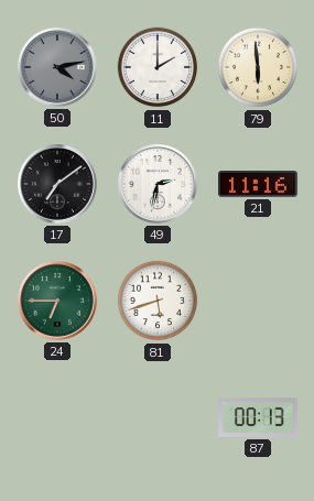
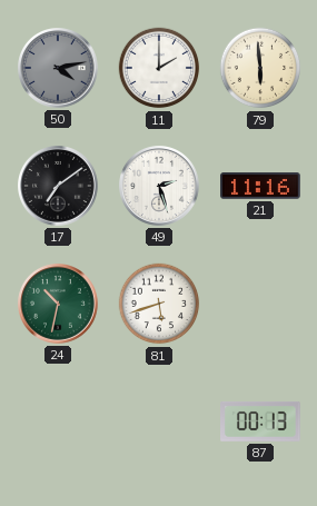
49: 2:32 -> 2:27
24: 6:45 -> 10:32
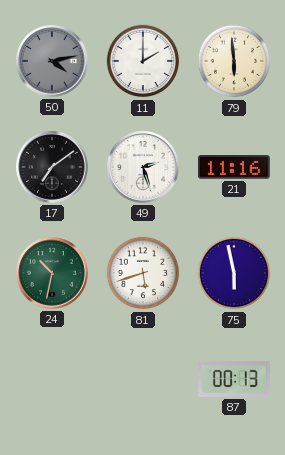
75: none -> 5:58
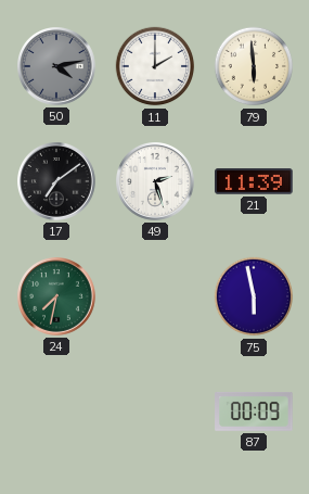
21: 11:16 -> 11:39
24: 10:32 -> 7:32
81: 5:42 -> none
87: 00:13 -> 00:09
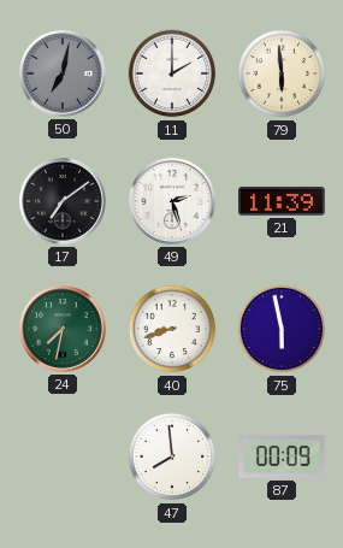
50: 4:13 -> 7:02
40: none -> 8:42
47: none -> 7:59
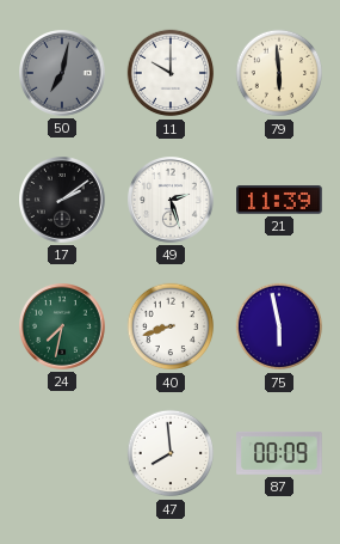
11: 2:00 -> 10:00
17: 7:09 -> 2:09
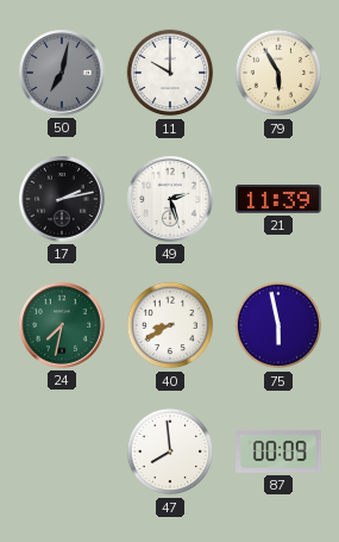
79: 5:59 -> 5:55
17: 2:09 -> 2:13
40: 8:42 -> 8:40
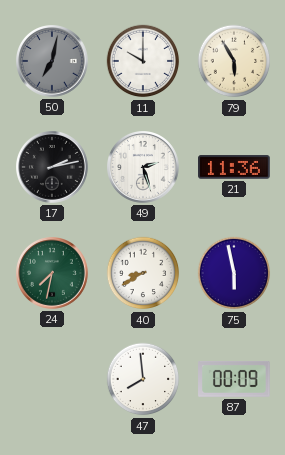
21: 11:39 -> 11:36
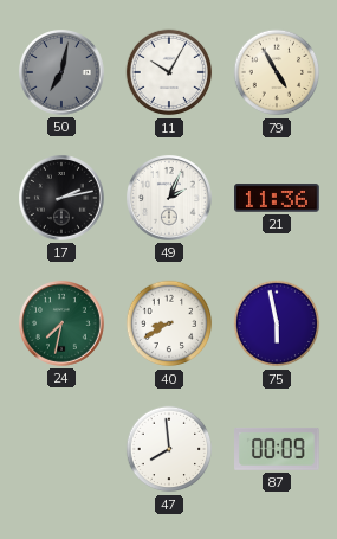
11: 10:00 -> 10:05
79: 5:55 -> 4:55
49: 2:27 -> 2:04
